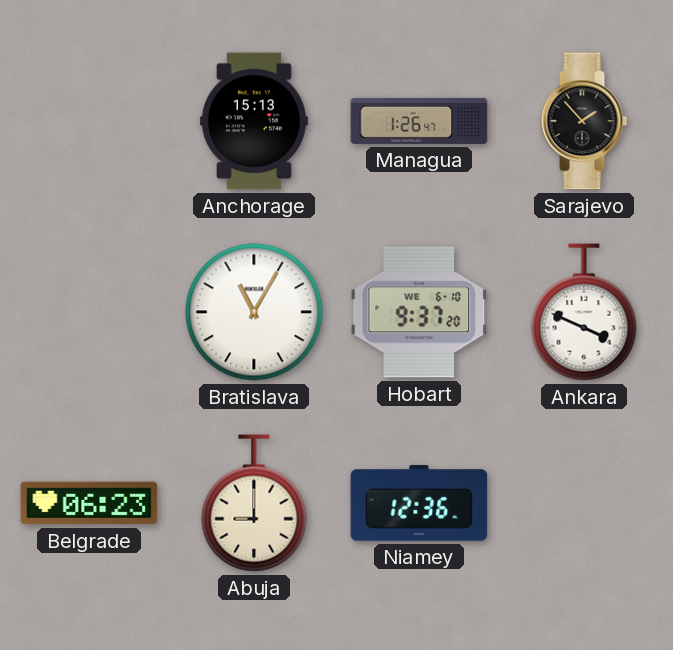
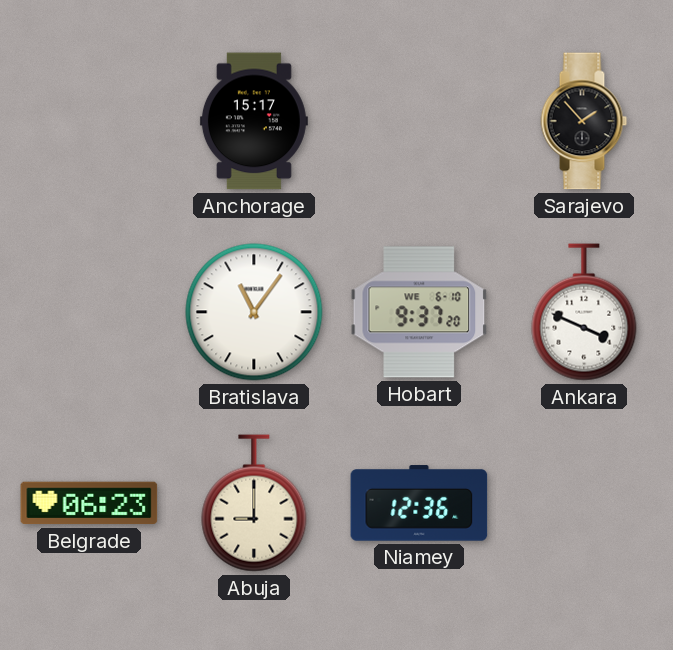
Anchorage: 15:13 -> 15:17
Managua: 1:26 -> none
Bratislava: 11:05 -> 11:06
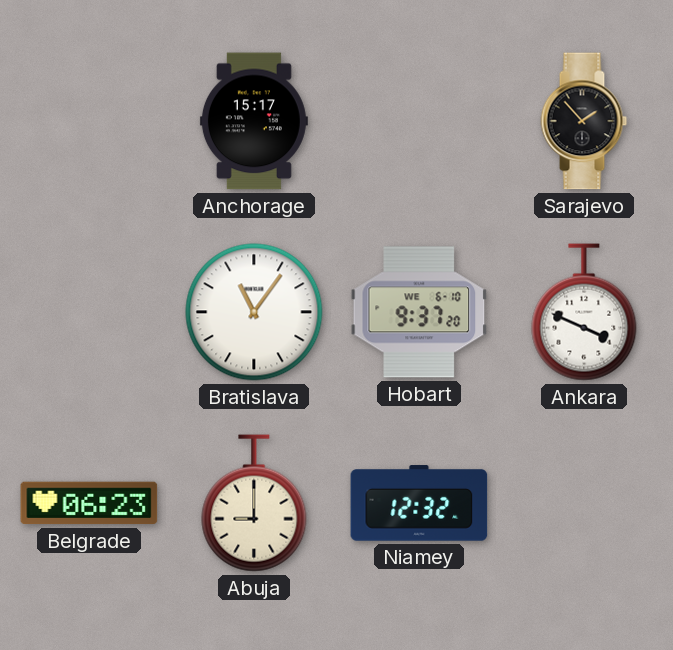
Niamey: 12:36 -> 12:32
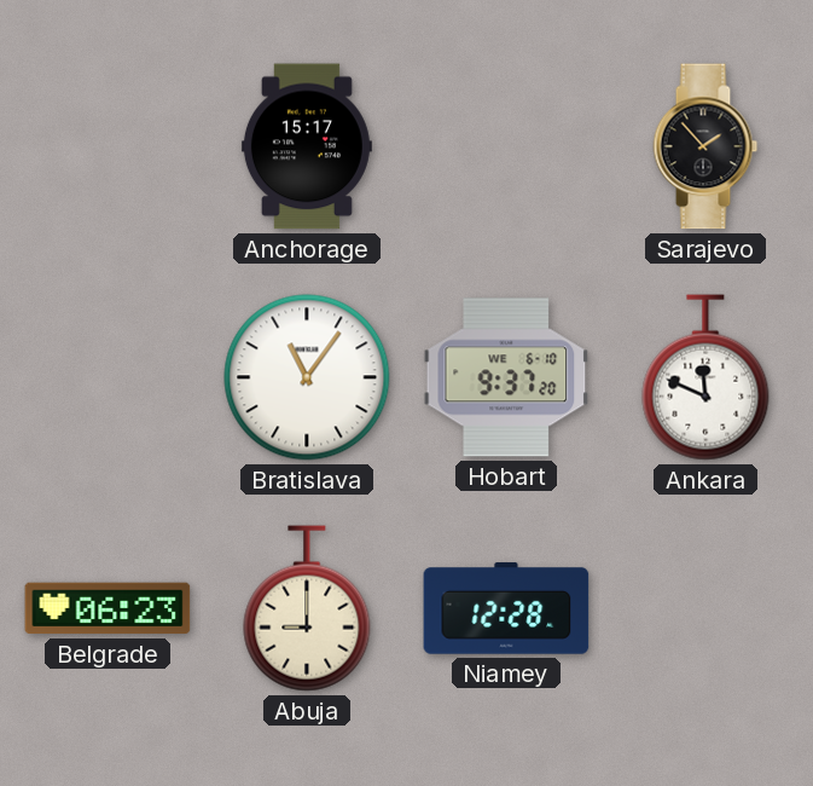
Ankara: 3:49 -> 11:49
Niamey: 12:32 -> 12:28
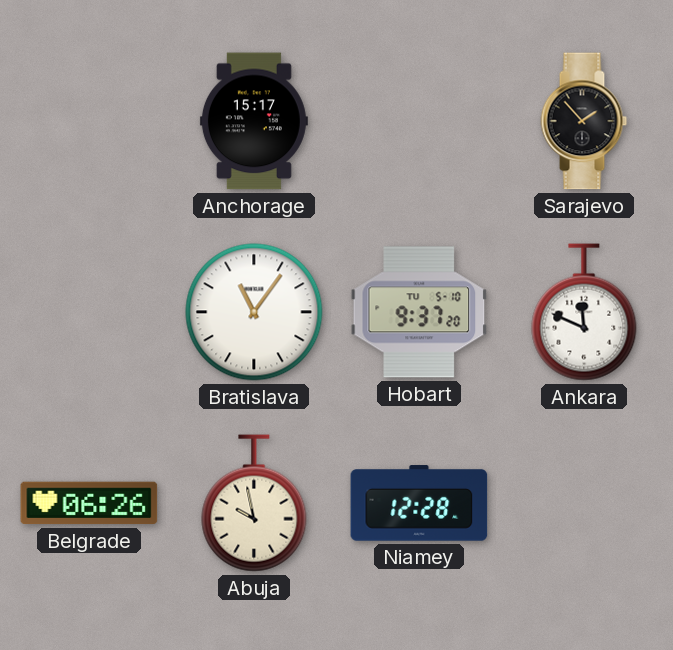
Hobart date: WE 6-10 -> TU 5-10
Belgrade: 06:23 -> 06:26
Abuja: 9:00 -> 9:58
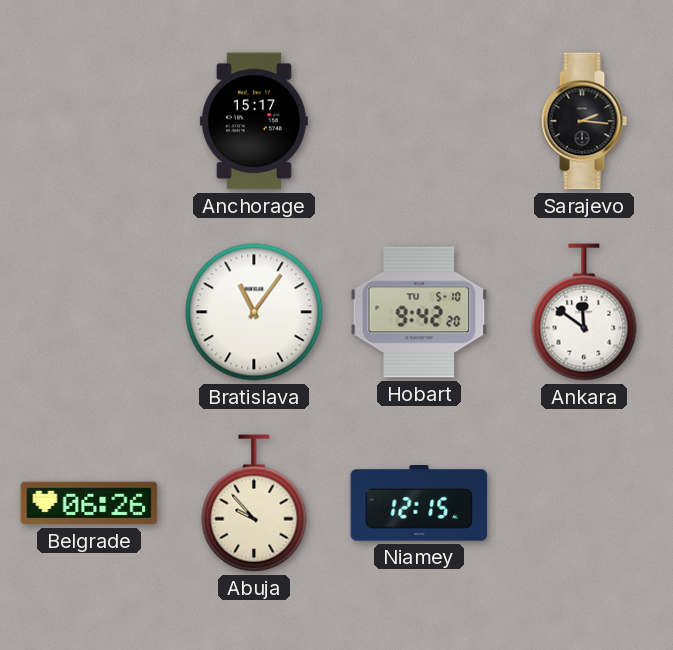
Sarajevo: 1:53 -> 2:16
Hobart: 9:37 -> 9:42
Ankara: 11:49 -> 11:51
Abuja: 9:58 -> 9:53
Niamey: 12:28 -> 12:15
